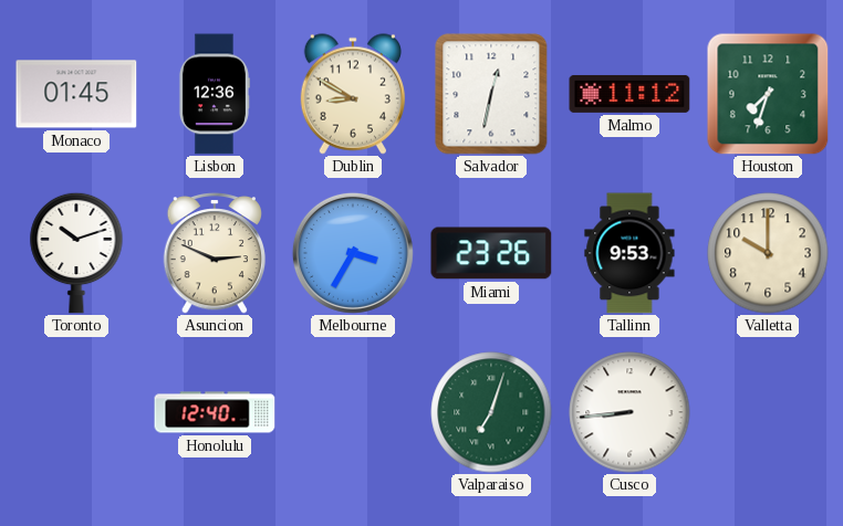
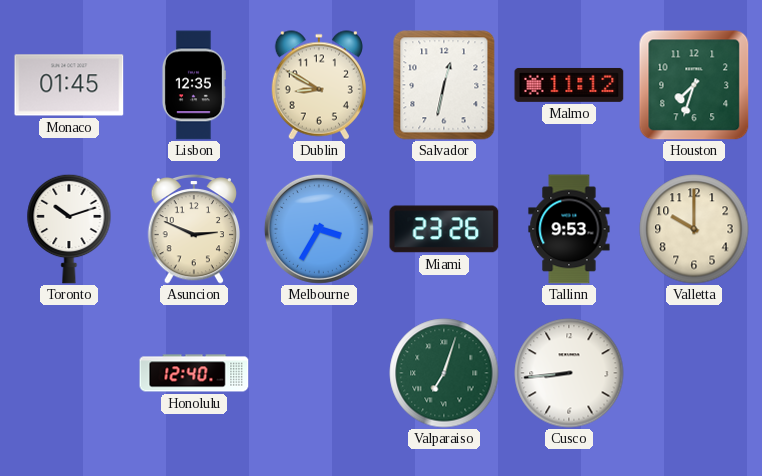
Lisbon: 12:36 -> 12:35
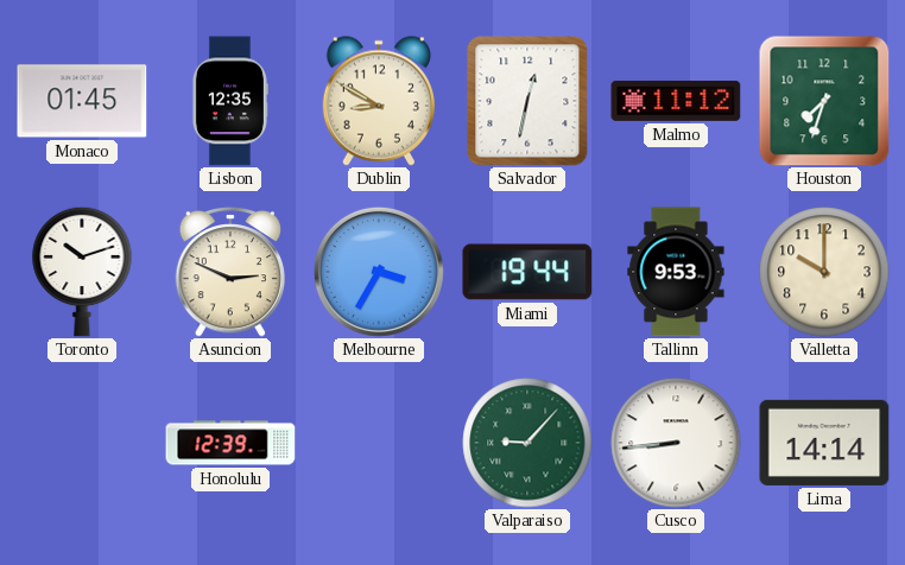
Miami: 23:26 -> 19:44
Honolulu: 12:40 -> 12:39
Valparaiso: 7:03 -> 9:07
Lima: none -> 14:14
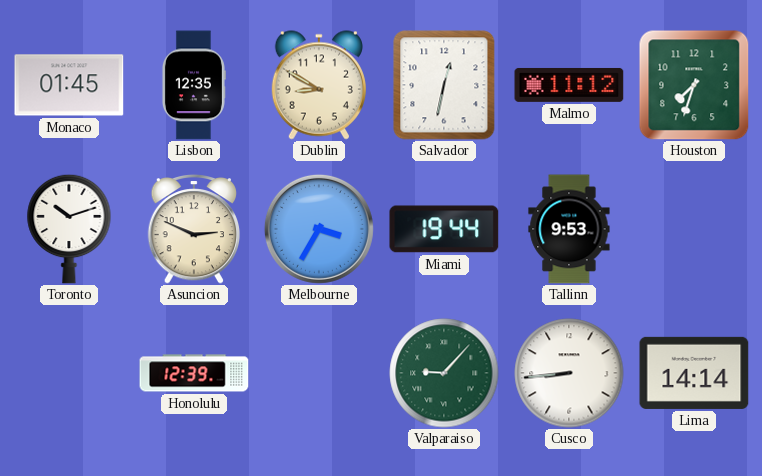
Valletta: 10:00 -> none
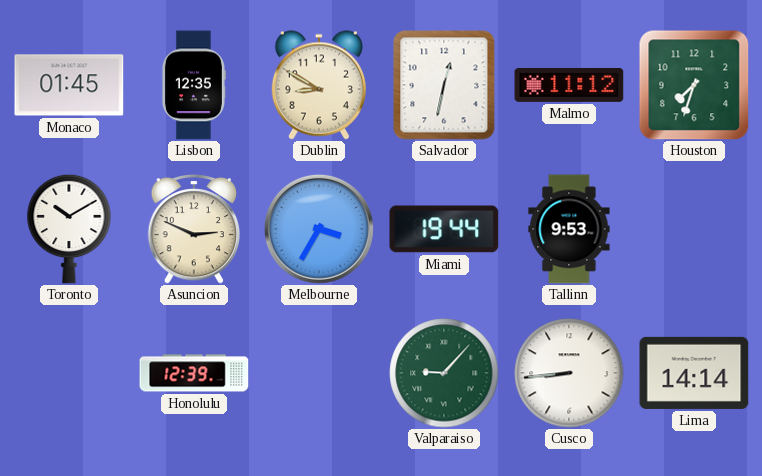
Toronto: 10:12 -> 10:10
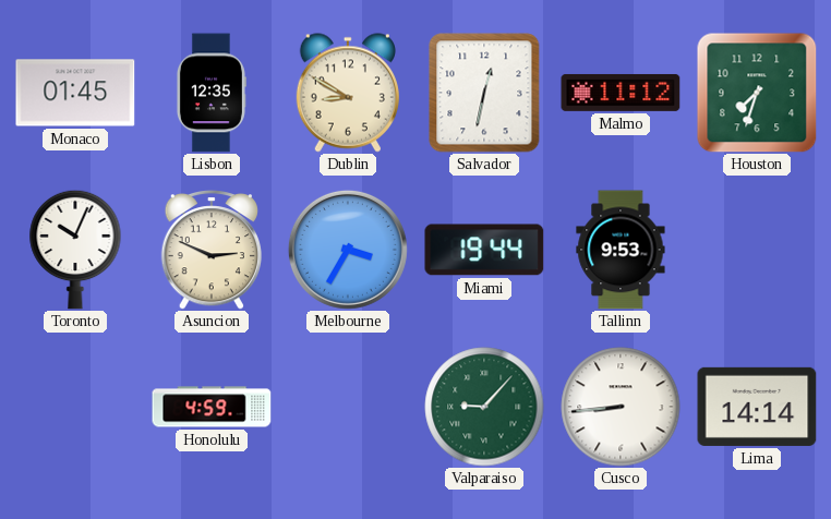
Toronto: 10:10 -> 10:04
Honolulu: 12:39 -> 4:59
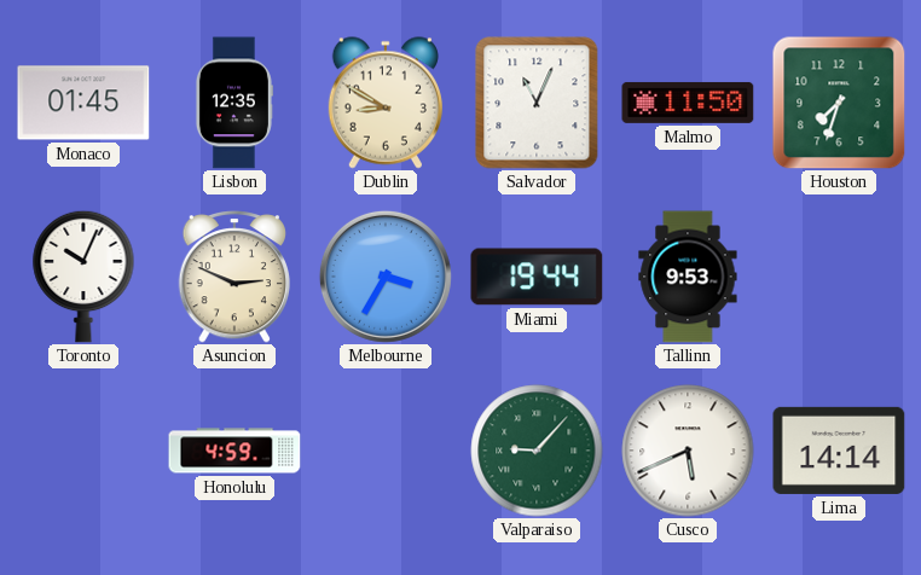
Salvador: 12:32 -> 11:04
Malmo: 11:12 -> 11:50
Cusco: 8:44 -> 5:41
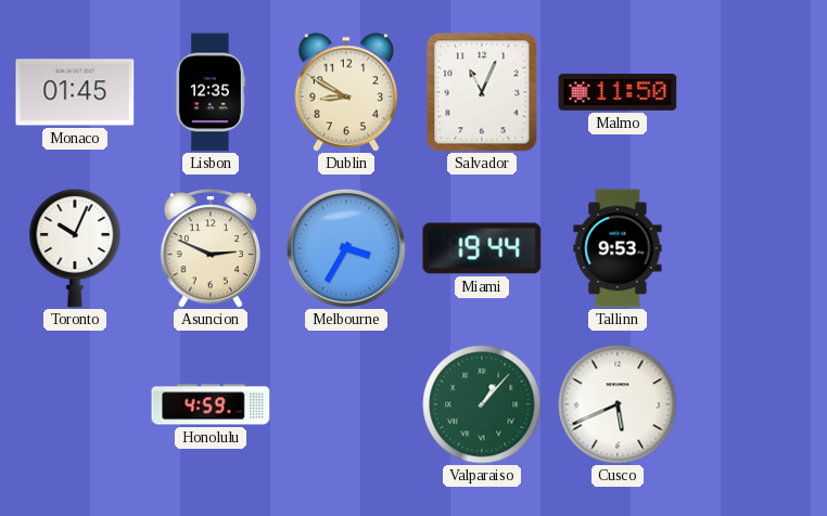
Houston: 7:33 -> none
Valparaiso: 9:07 -> 1:07
Lima: 14:14 -> none
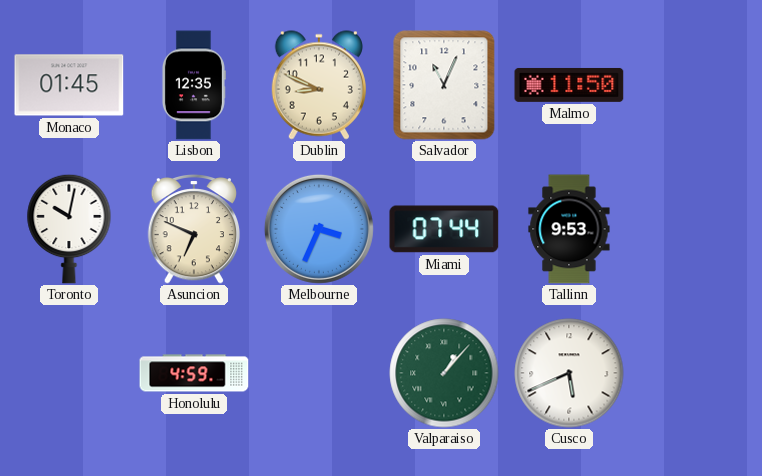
Dublin: 8:50 -> 8:49
Toronto: 10:04 -> 10:02
Asuncion: 2:49 -> 6:49
Melbourne: 3:35 -> 3:34
Miami: 19:44 -> 07:44
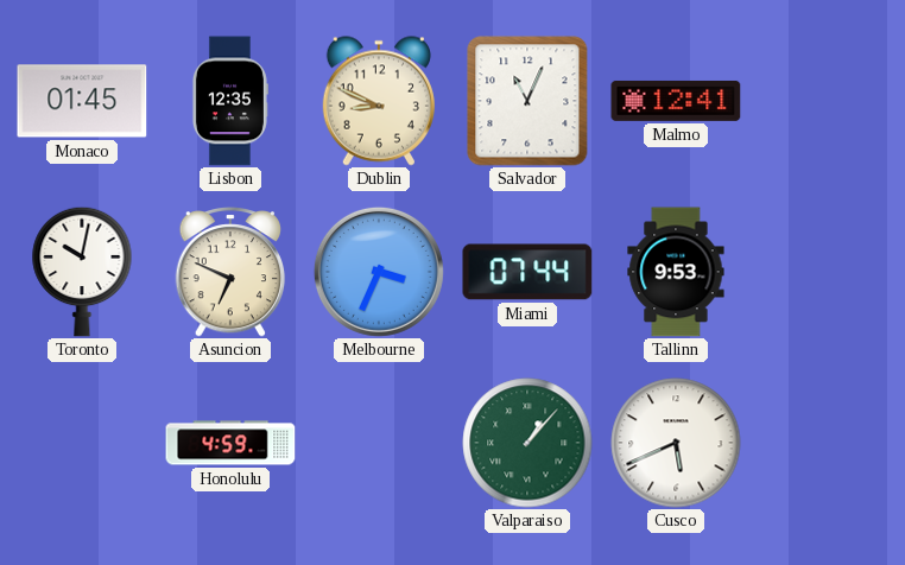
Malmo: 11:50 -> 12:41
